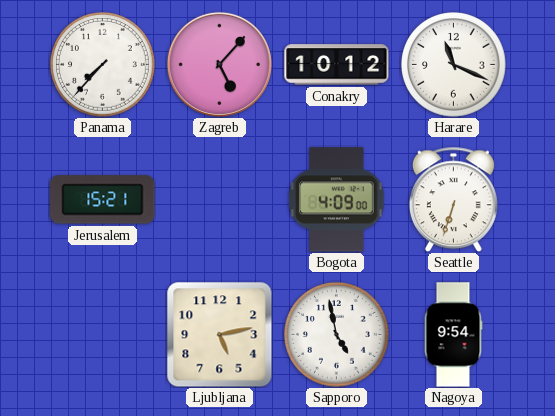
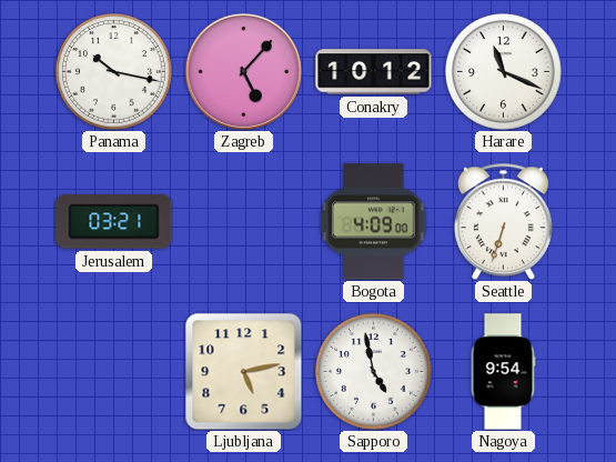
Panama: 7:37 -> 10:17
Jerusalem: 15:21 -> 03:21
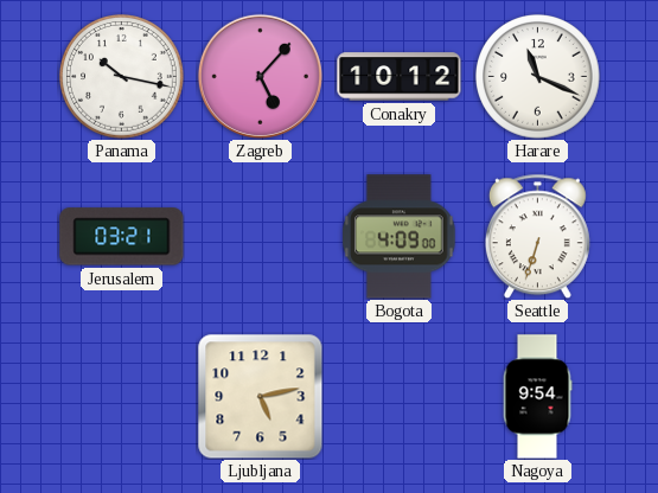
Sapporo: 4:58 -> none
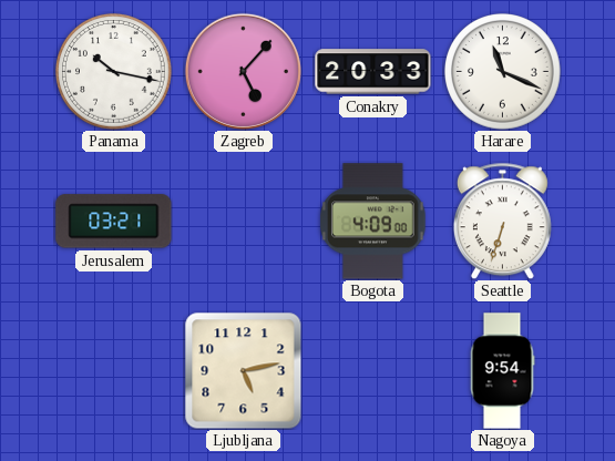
Conakry: 10:12 -> 20:33
